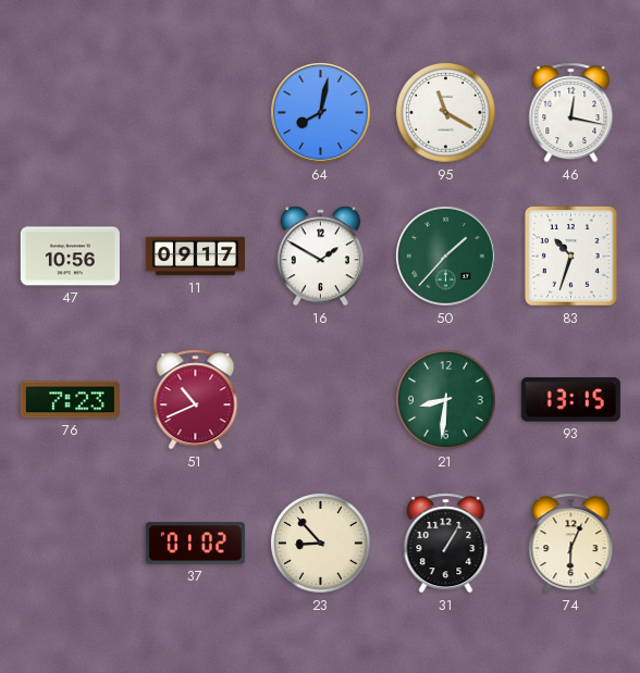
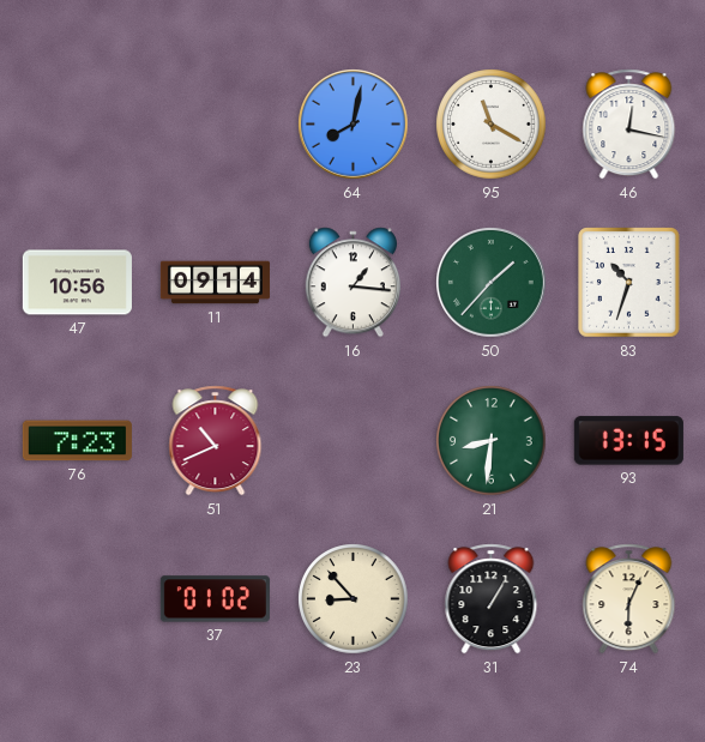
11: 09:17 -> 09:14
16: 1:50 -> 1:16
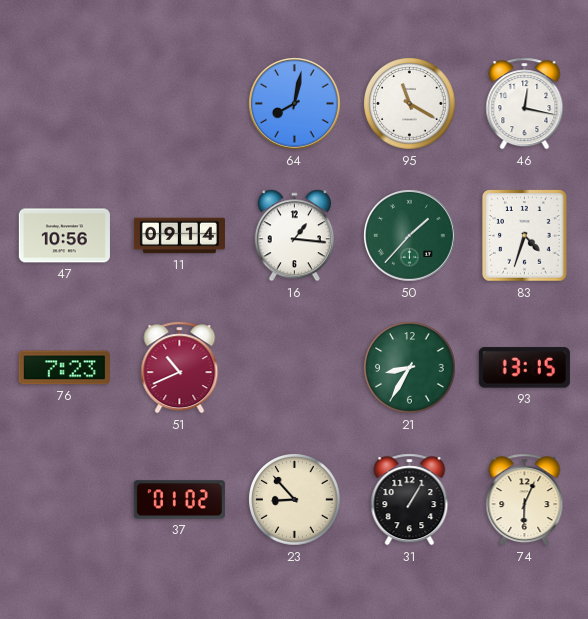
83: 10:33 -> 4:33
21: 8:31 -> 8:35
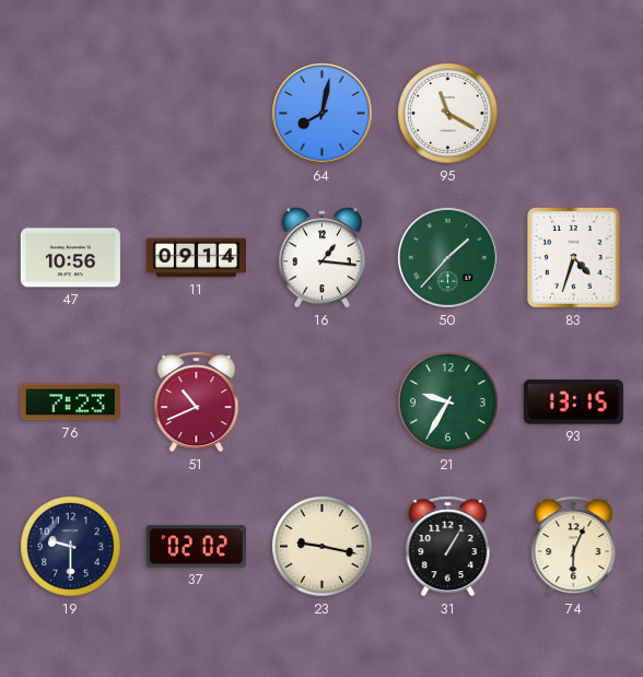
46: 12:17 -> none
21: 8:35 -> 9:35
19: none -> 9:30
37: 01:02 -> 02:02
23: 8:53 -> 9:17
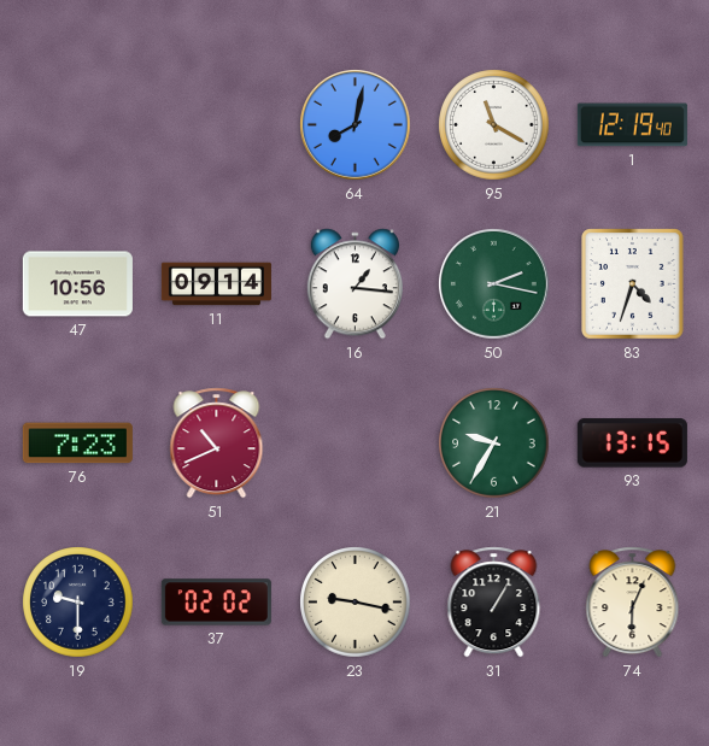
1: none -> 12:19
50: 1:37 -> 2:17
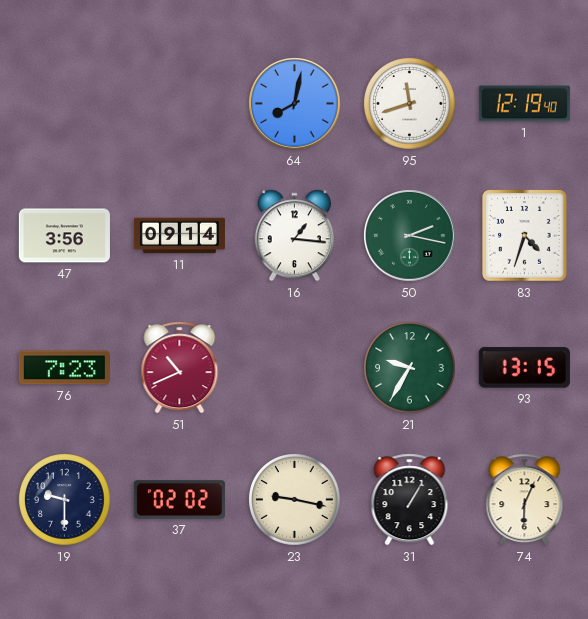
95: 11:20 -> 11:42
47: 10:56 -> 3:56
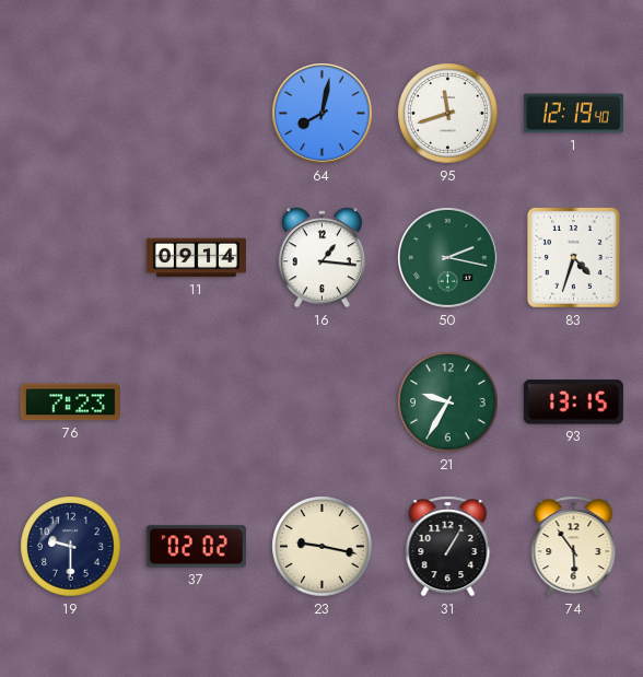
47: 3:56 -> none
51: 10:41 -> none
74: 6:04 -> 5:54
